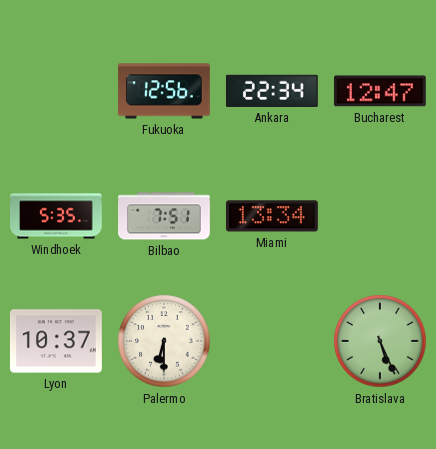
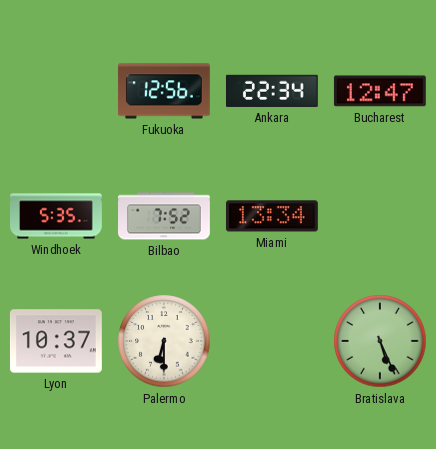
Bilbao: 7:51 -> 7:52
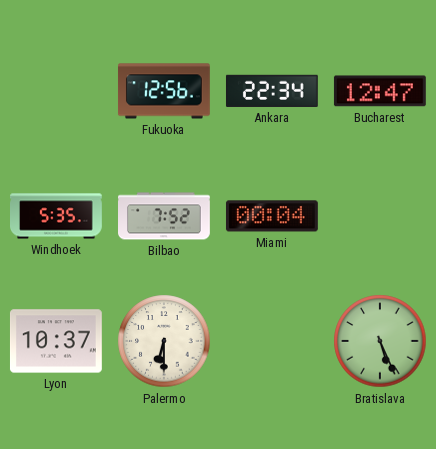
Miami: 13:34 -> 00:04
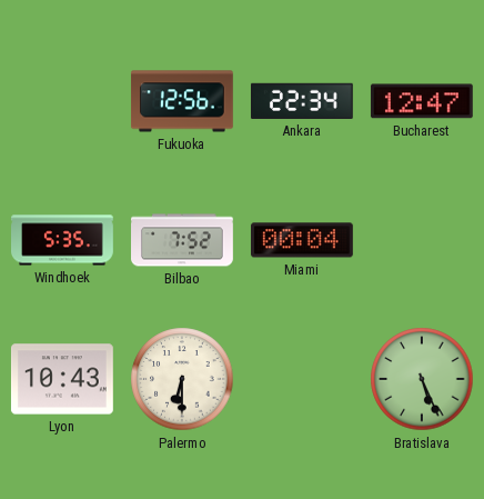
Lyon: 10:37 -> 10:43
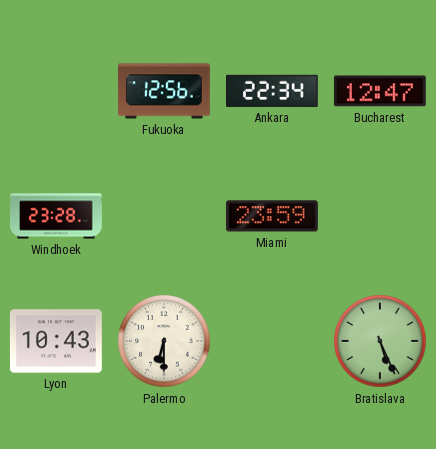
Windhoek: 5:35 -> 23:28
Bilbao: 7:52 -> none
Miami: 00:04 -> 23:59
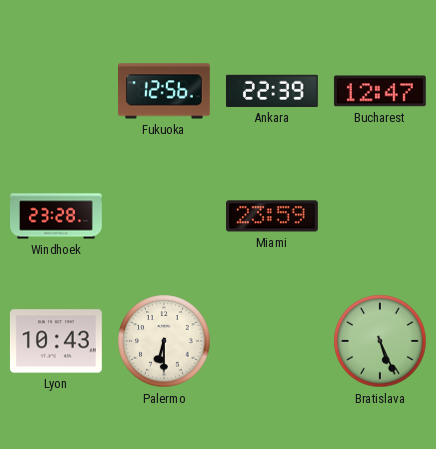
Ankara: 22:34 -> 22:39
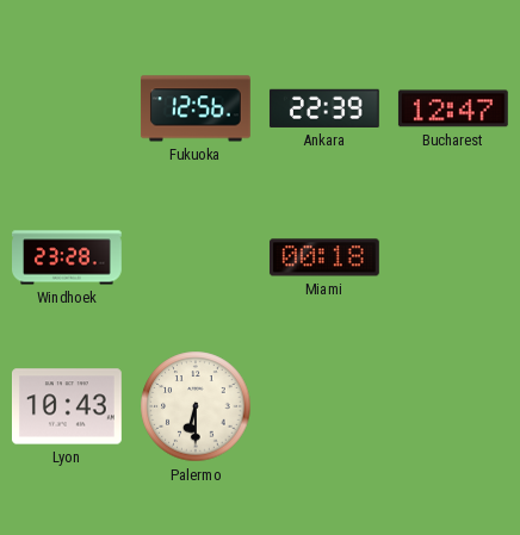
Miami: 23:59 -> 00:18
Bratislava: 5:26 -> none
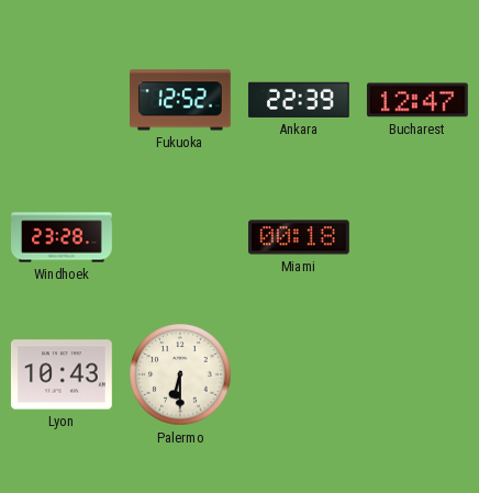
Fukuoka: 12:56 -> 12:52
